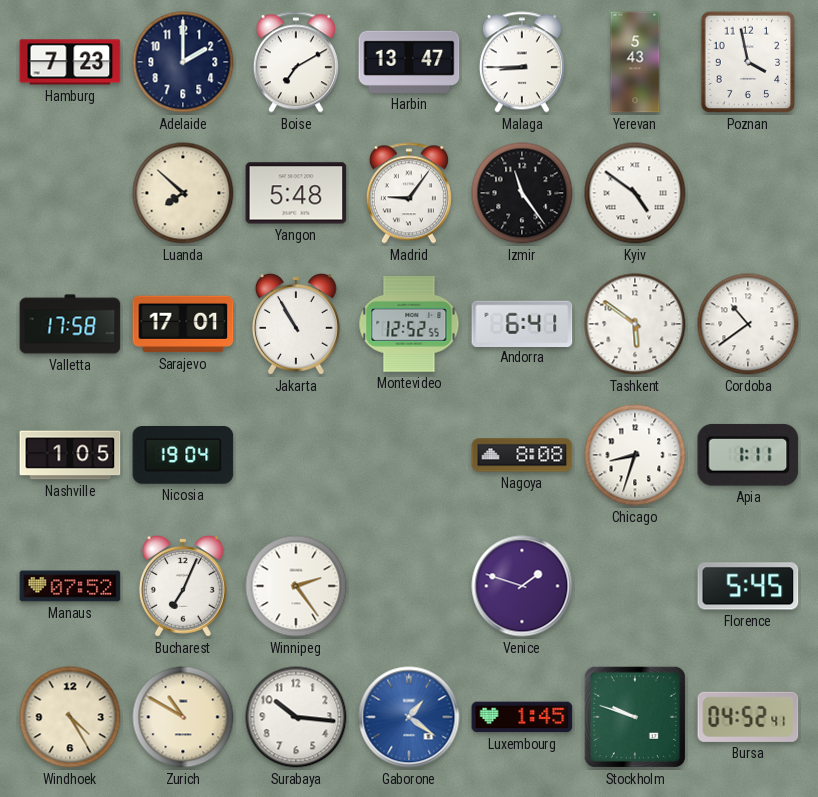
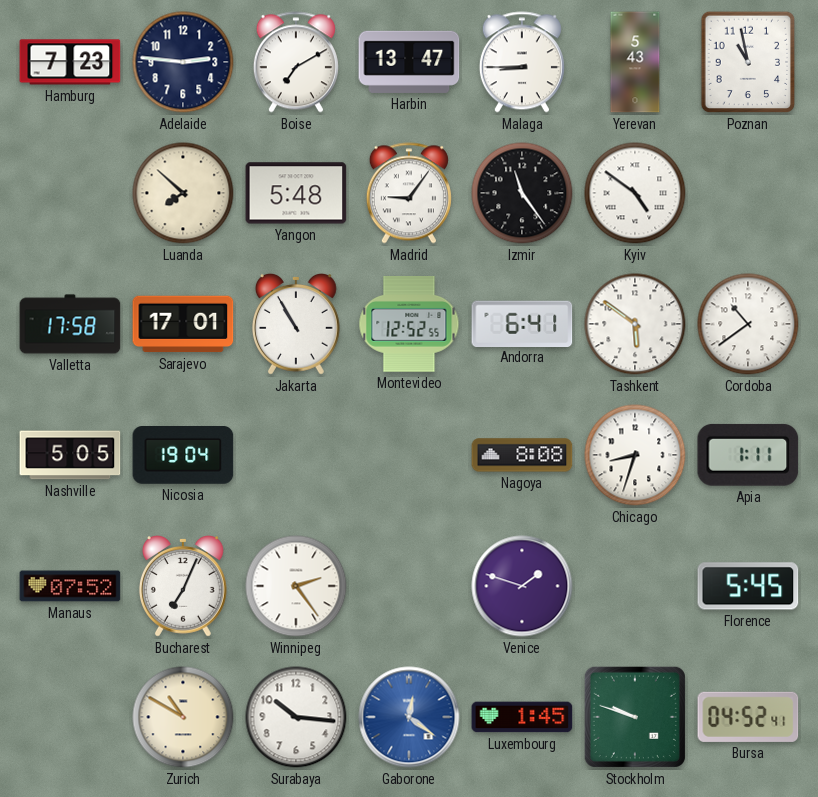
Adelaide: 2:00 -> 2:46
Poznan: 3:58 -> 10:58
Nashville: 1:05 -> 5:05
Windhoek: 4:25 -> none
Gaborone: 1:21 -> 12:21
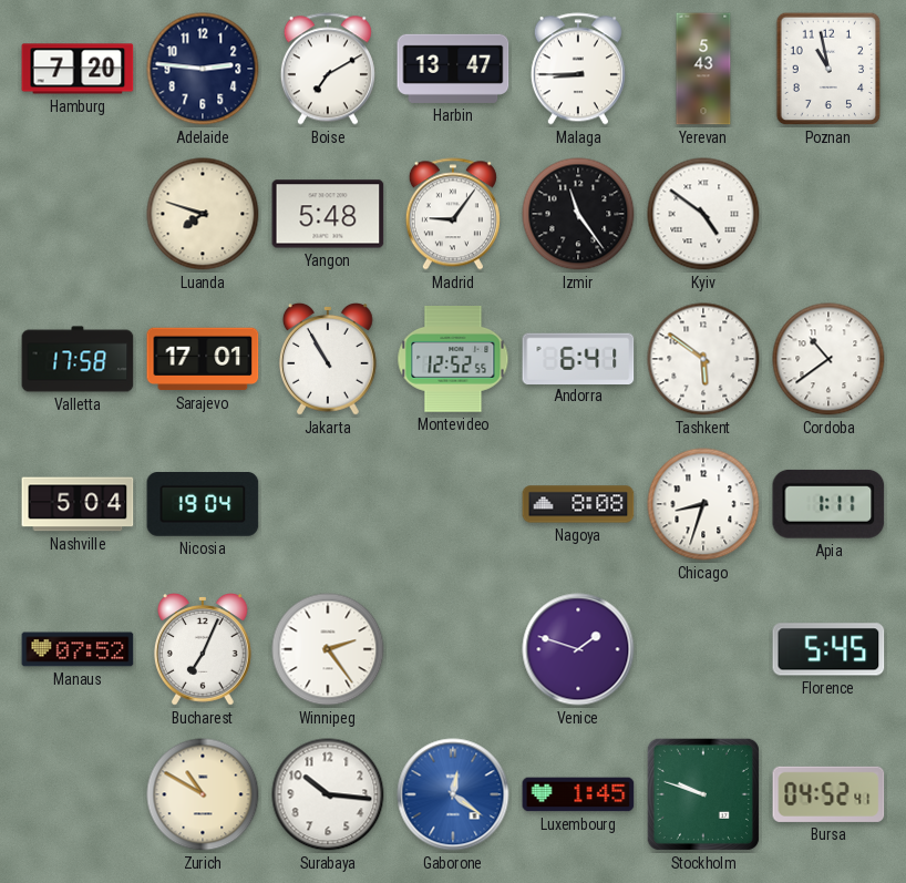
Hamburg: 7:23 -> 7:20
Luanda: 7:52 -> 7:48
Nashville: 5:05 -> 5:04
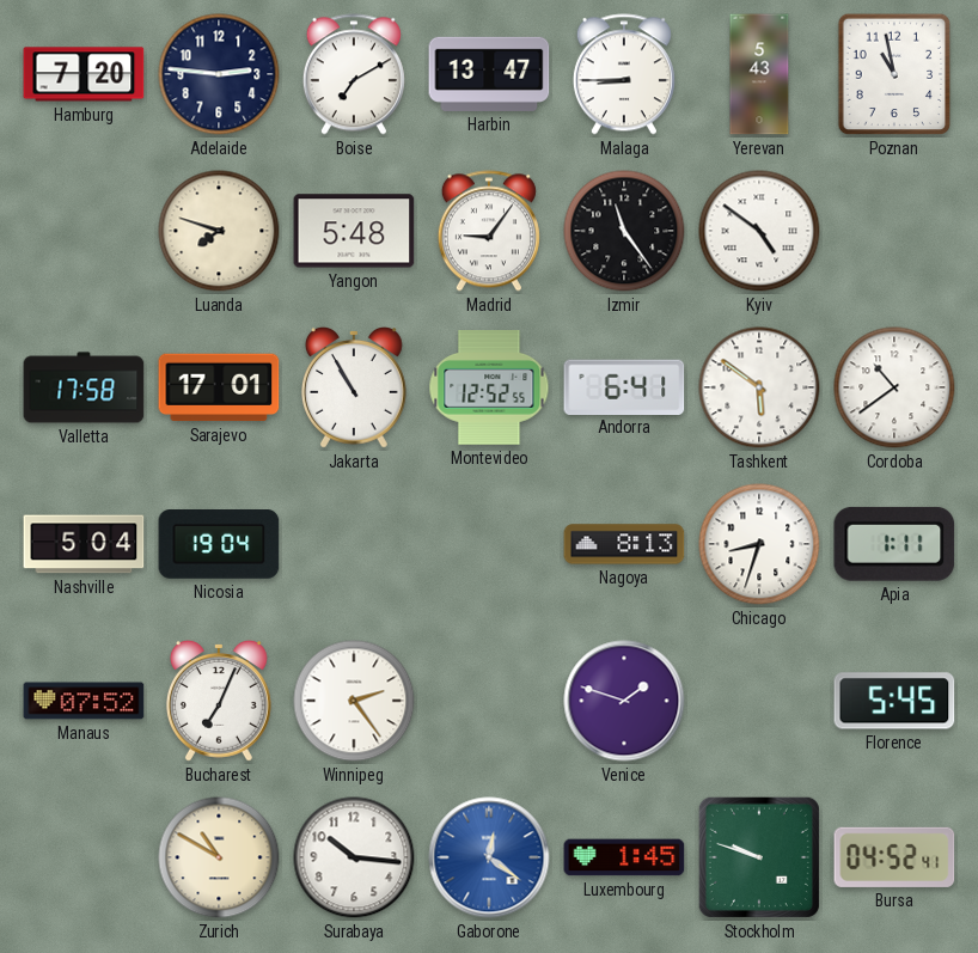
Nagoya: 8:08 -> 8:13
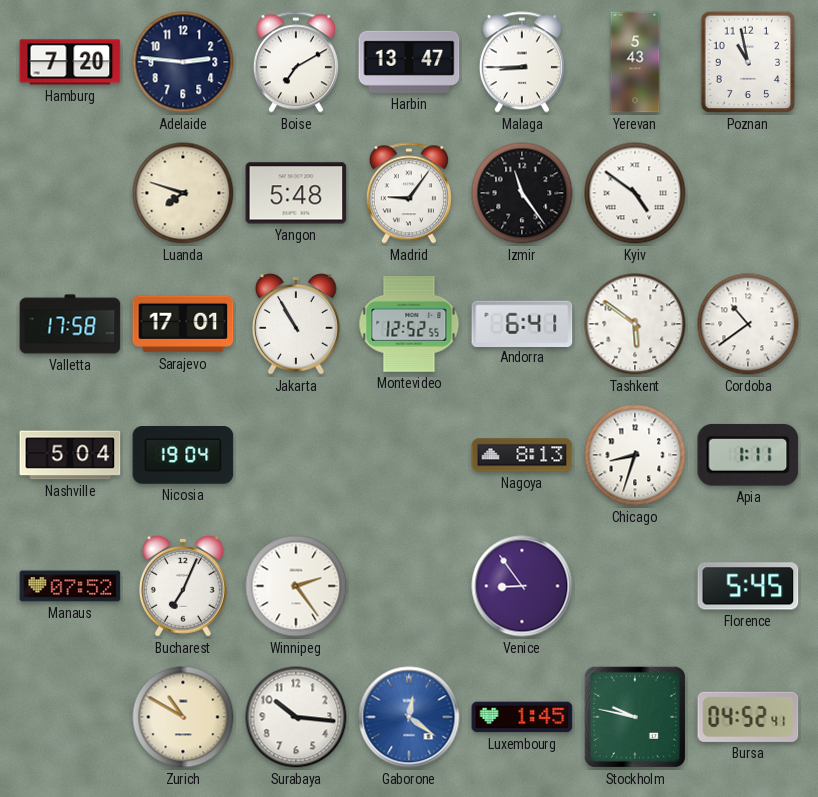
Venice: 1:48 -> 8:54
Stockholm: 9:48 -> 9:47
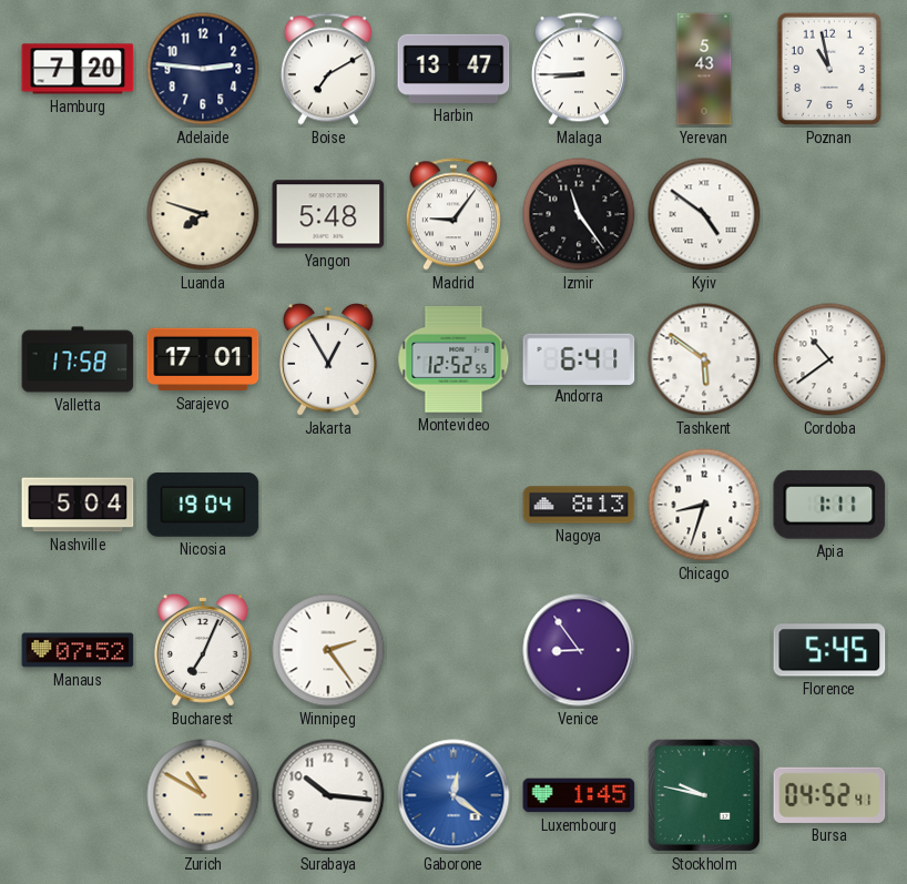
Jakarta: 10:55 -> 12:55
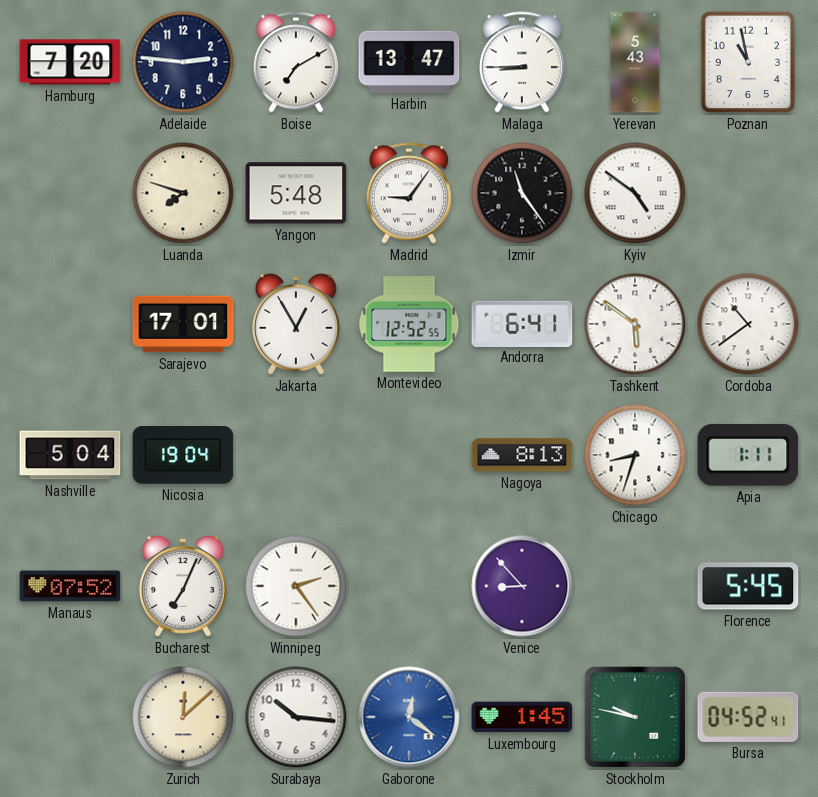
Valletta: 17:58 -> none
Venice: 8:54 -> 8:53
Zurich: 10:50 -> 12:08
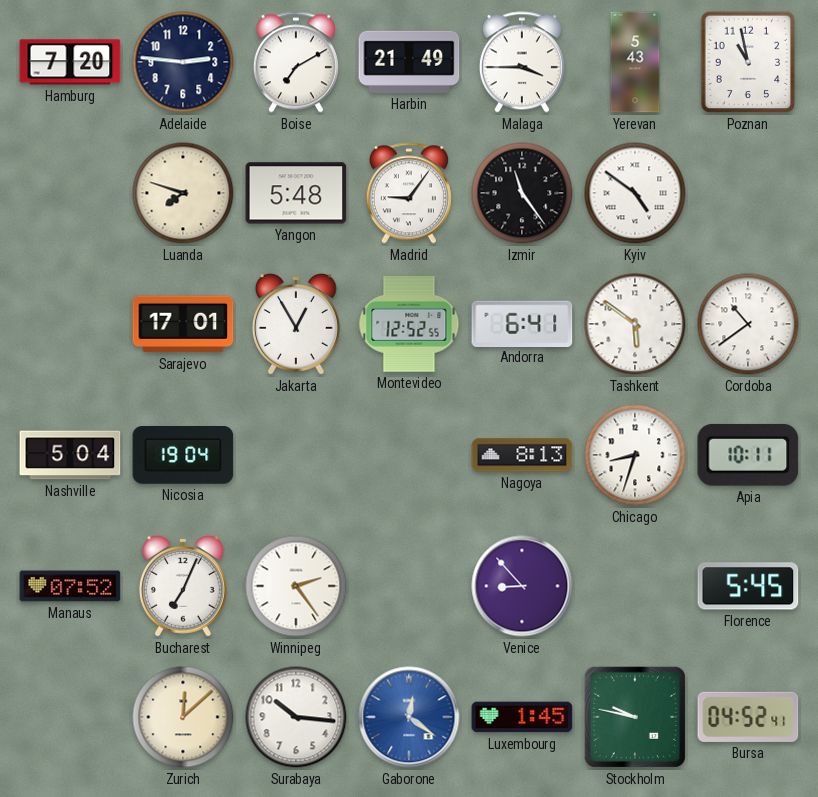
Harbin: 13:47 -> 21:49
Malaga: 8:45 -> 3:45
Apia: 1:11 -> 10:11
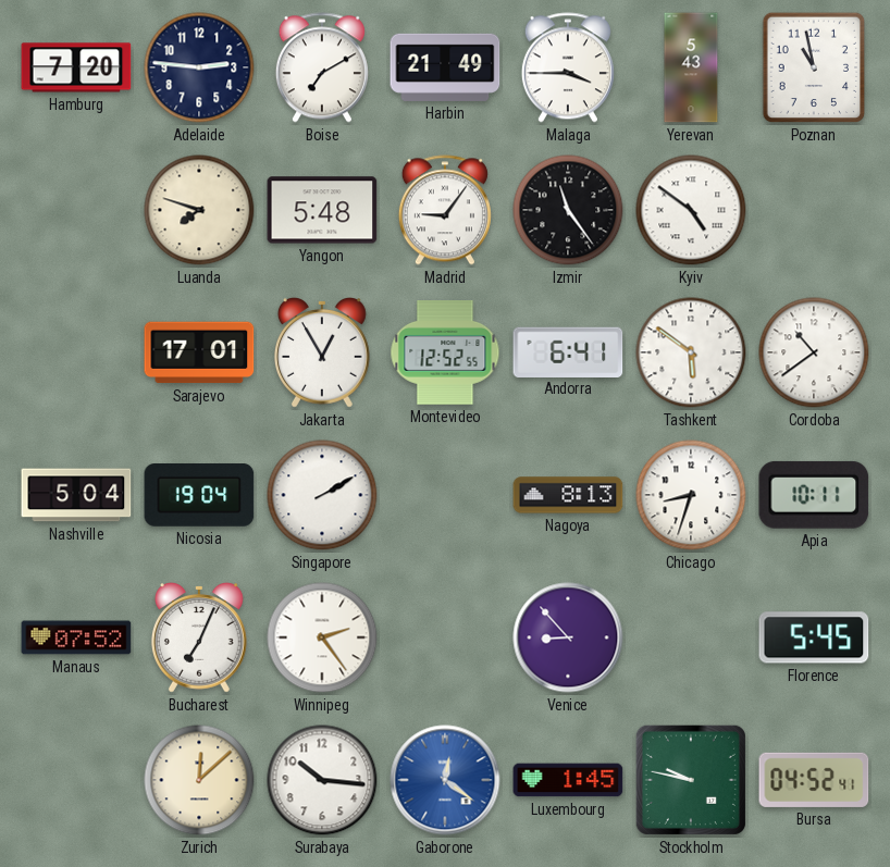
Singapore: none -> 2:10
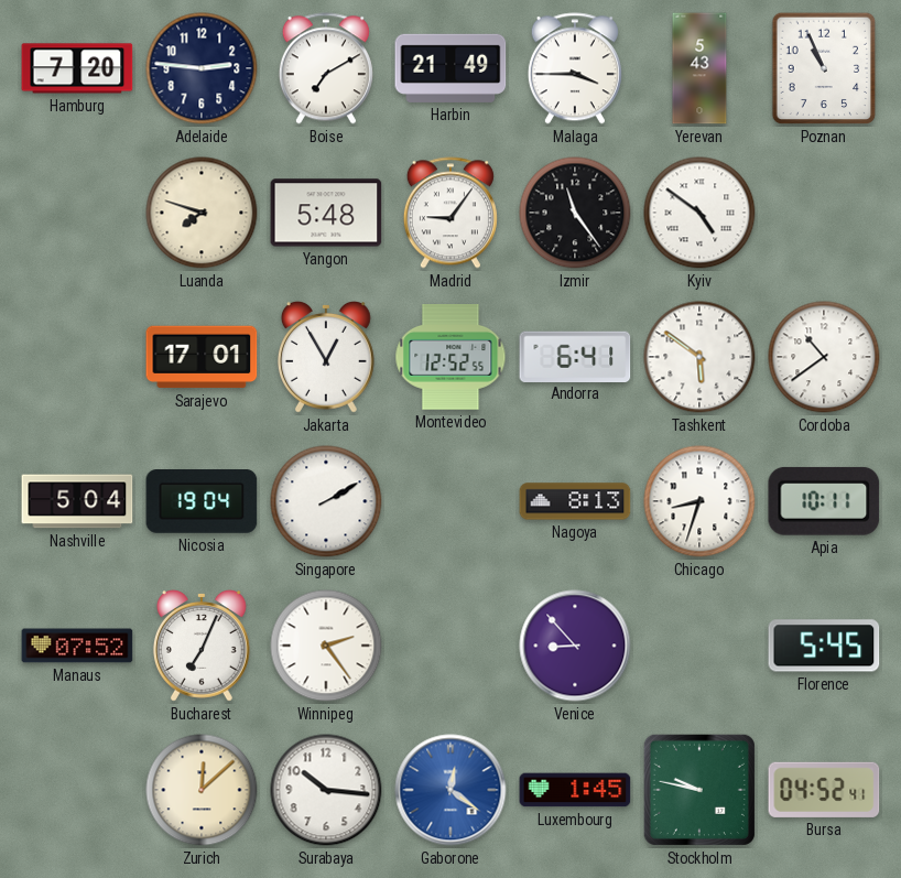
Poznan: 10:58 -> 10:56
